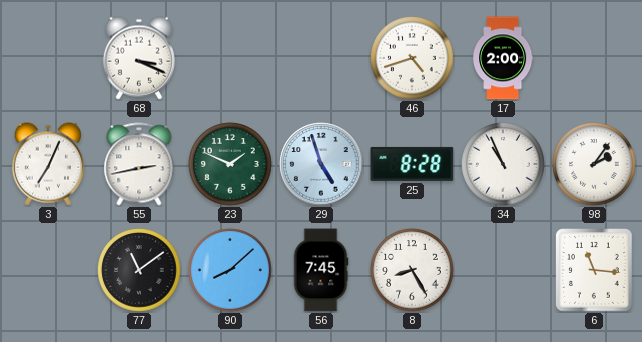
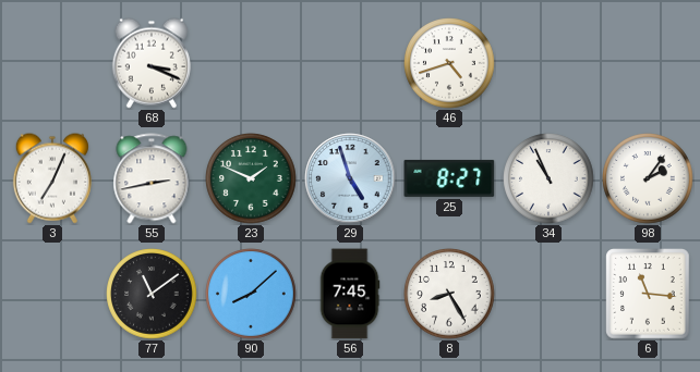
17: 2:00 -> none
25: 8:28 -> 8:27
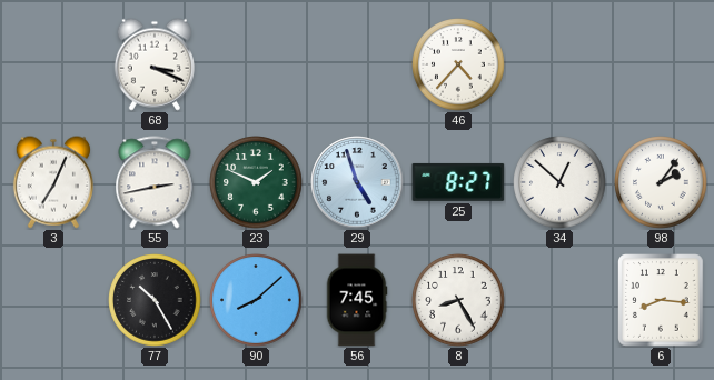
46: 4:42 -> 4:37
34: 10:56 -> 12:52
77: 11:09 -> 10:25
6: 11:16 -> 8:16
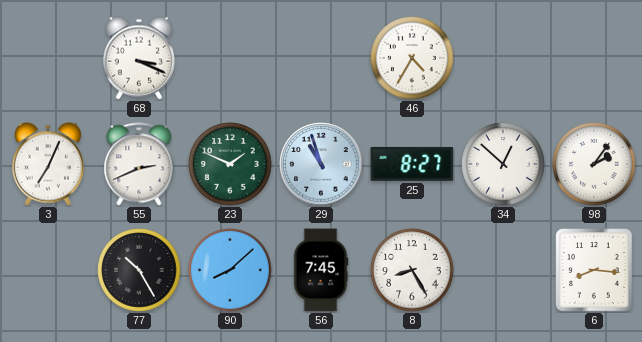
46: 4:37 -> 4:35
55: 2:43 -> 2:41
29: 4:57 -> 10:57
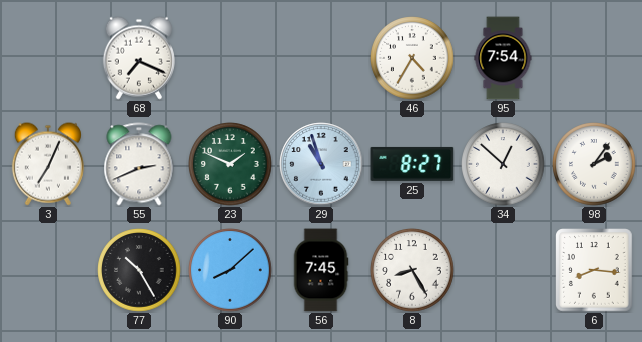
68: 3:19 -> 7:19
95: none -> 7:54
